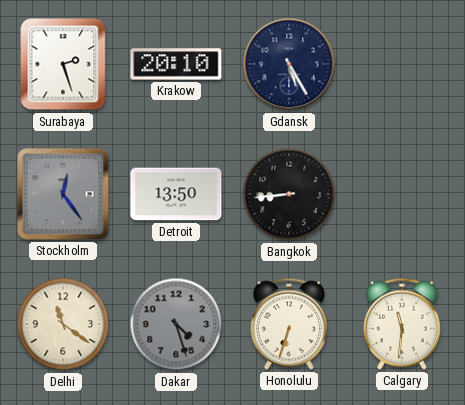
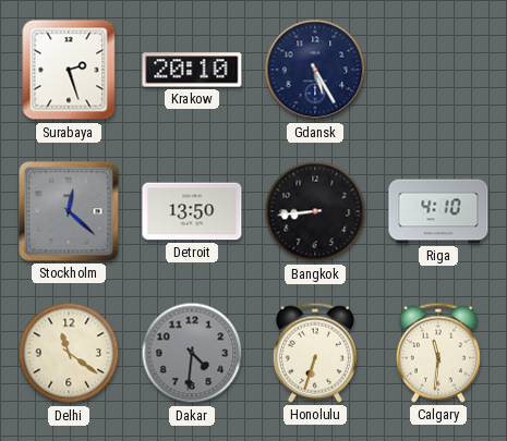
Stockholm: 12:24 -> 12:22
Riga: none -> 4:10
Dakar: 4:27 -> 4:31
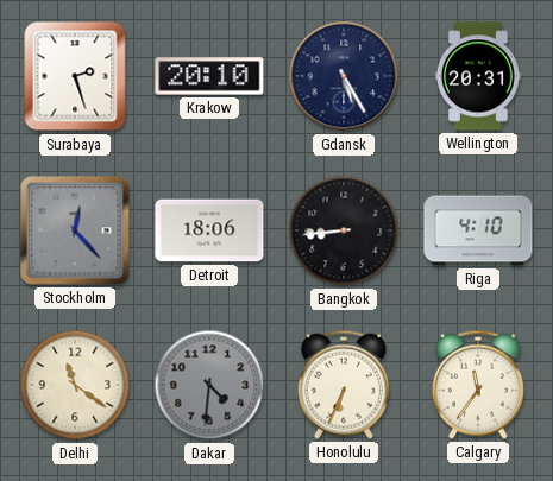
Wellington: none -> 20:31
Stockholm: 12:22 -> 12:23
Detroit: 13:50 -> 18:06
Honolulu: 6:33 -> 6:34
Calgary: 11:31 -> 11:36
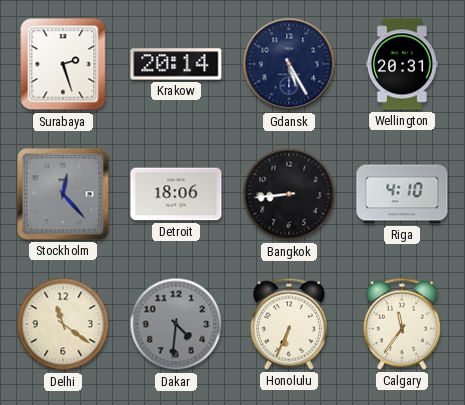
Krakow: 20:10 -> 20:14
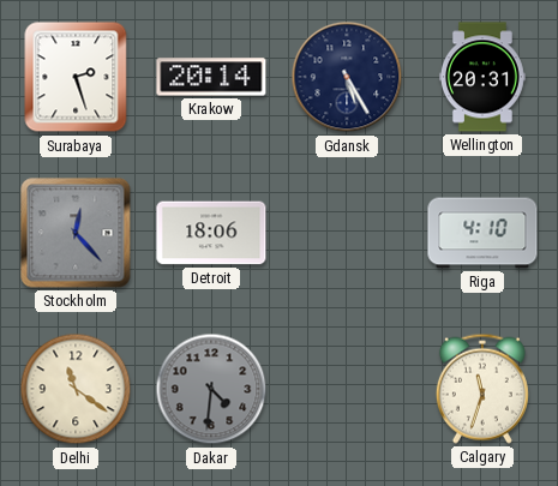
Bangkok: 8:44 -> none
Honolulu: 6:34 -> none
Calgary: 11:36 -> 11:33
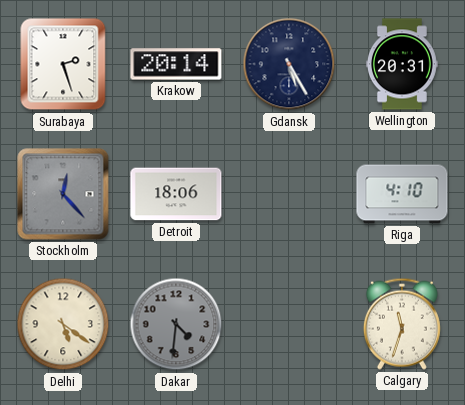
Delhi: 11:21 -> 5:21
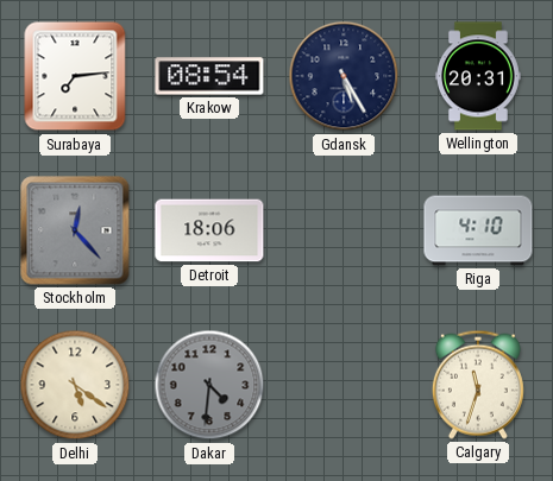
Surabaya: 2:27 -> 7:14
Krakow: 20:14 -> 08:54
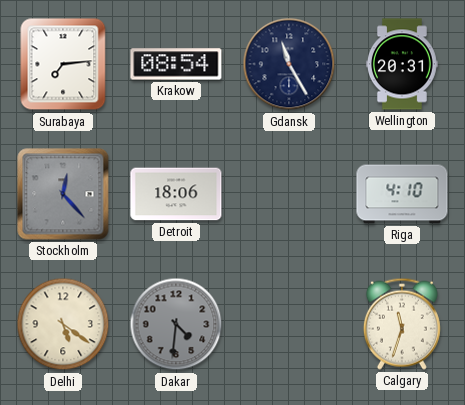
Gdansk: 5:25 -> 11:25
